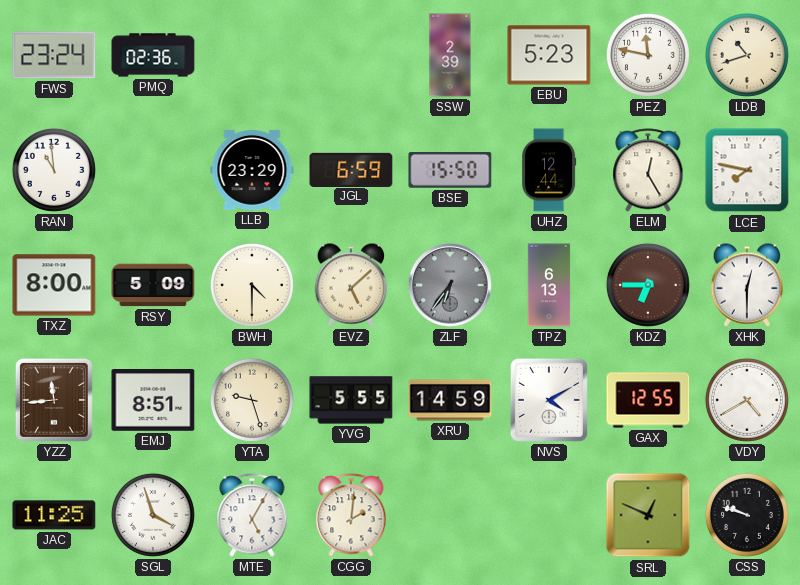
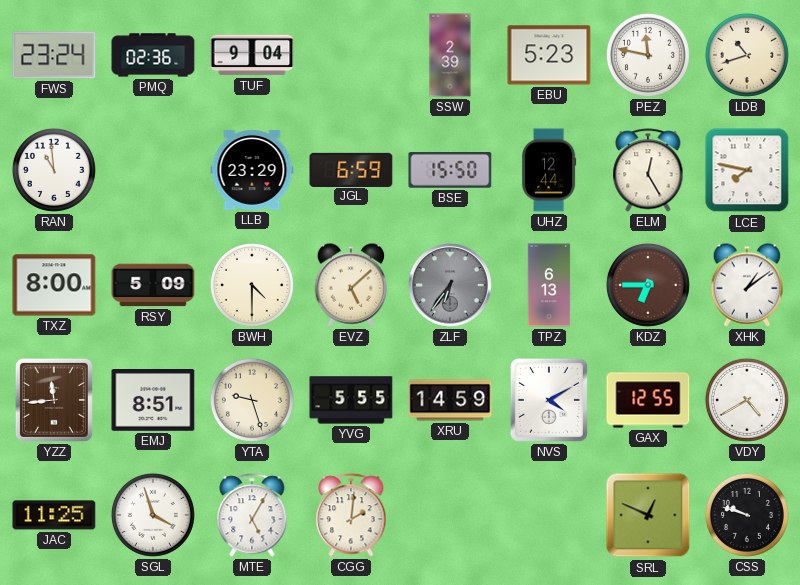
TUF: none -> 9:04
XHK: 12:30 -> 1:09
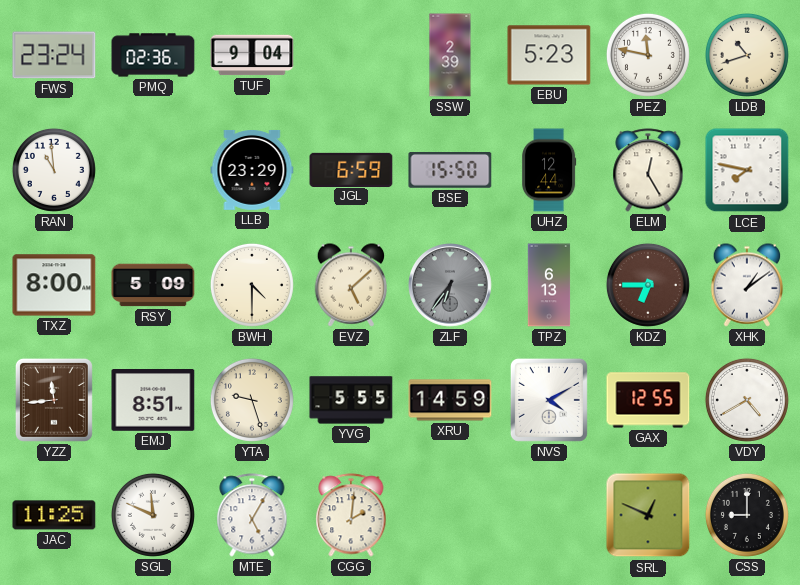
SGL: 3:57 -> 11:49
CSS: 9:48 -> 9:00
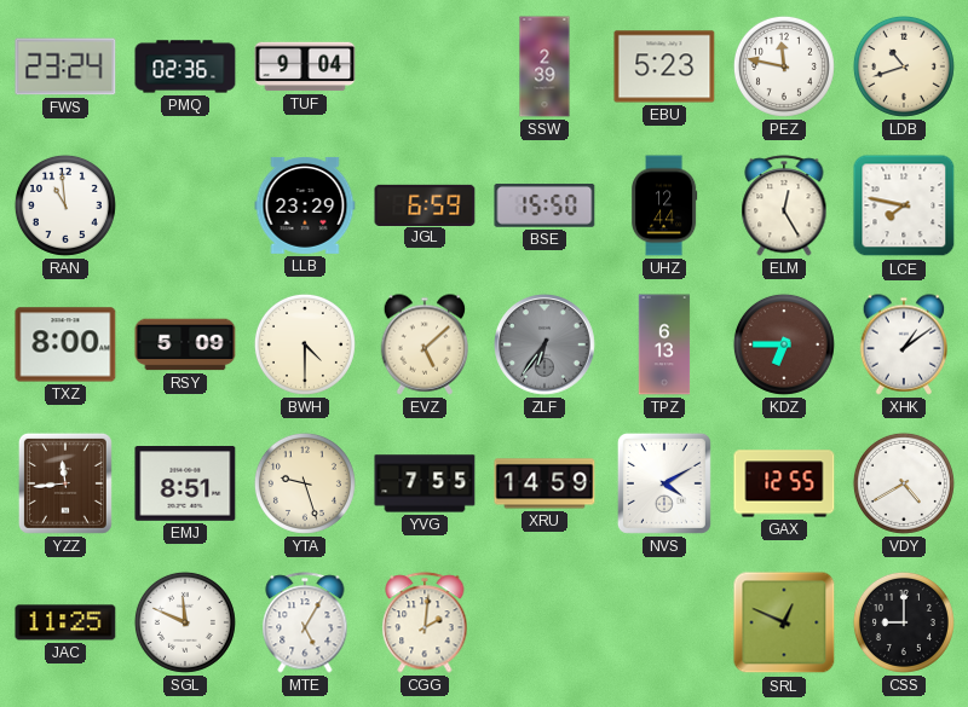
YVG: 5:55 -> 7:55
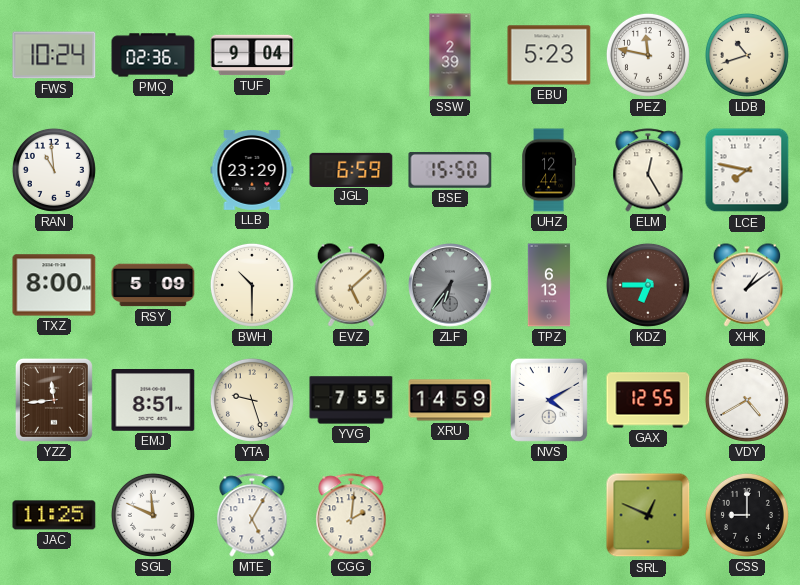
FWS: 23:24 -> 10:24
BWH: 4:30 -> 10:30
